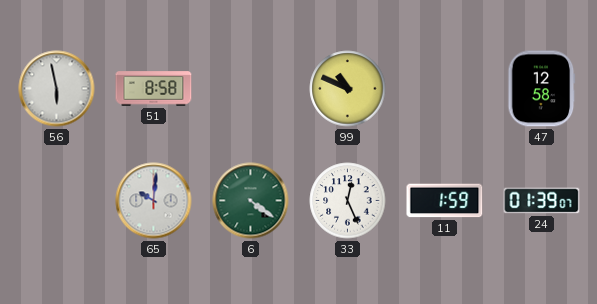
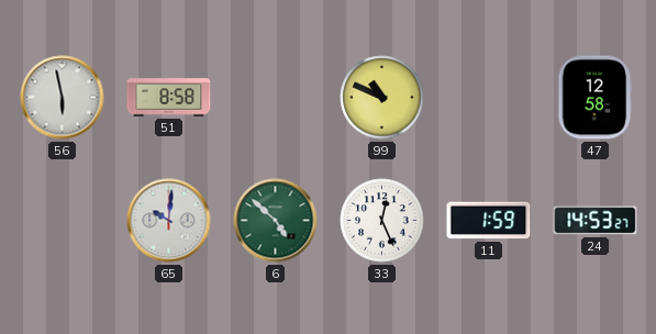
6: 4:21 -> 4:52
24: 01:39 -> 14:53
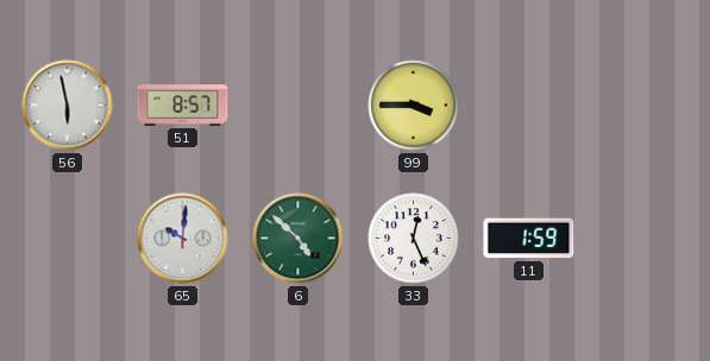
51: 8:58 -> 8:57
99: 10:49 -> 3:45
47: 12:58 -> none
24: 14:53 -> none
